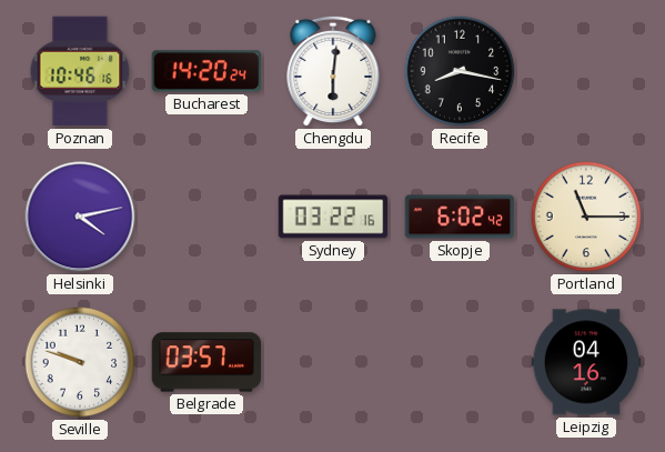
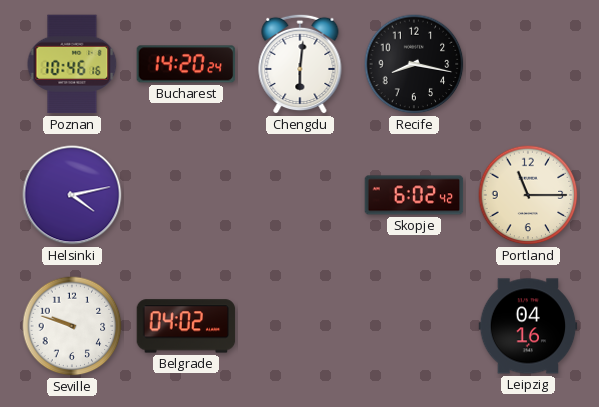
Sydney: 03:22 -> none
Belgrade: 03:57 -> 04:02
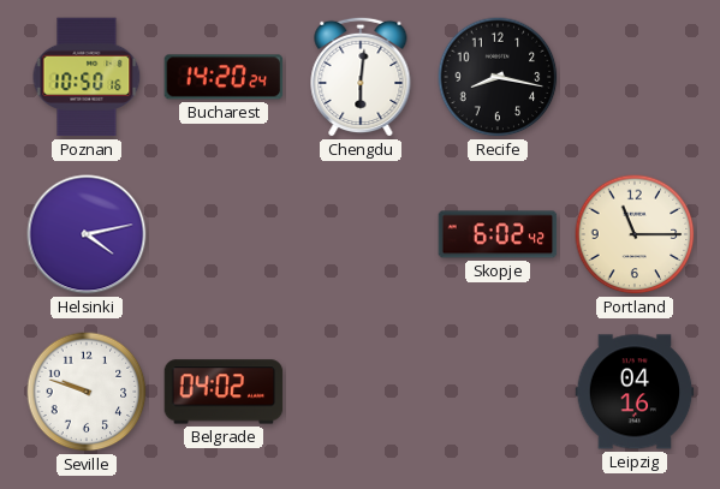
Poznan: 10:46 -> 10:50
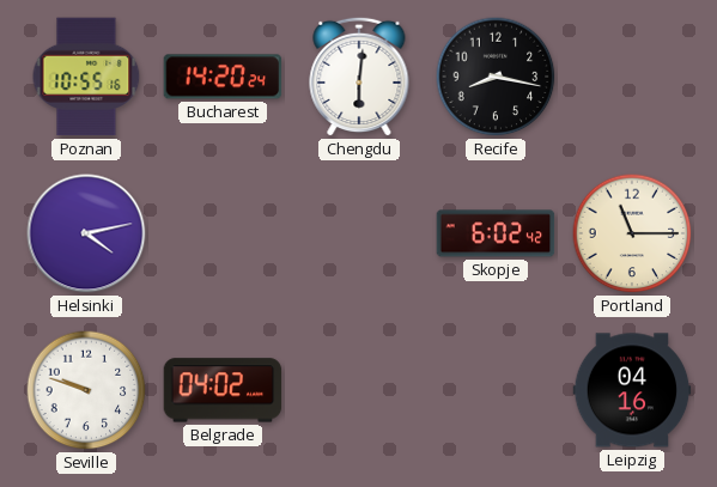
Poznan: 10:50 -> 10:55
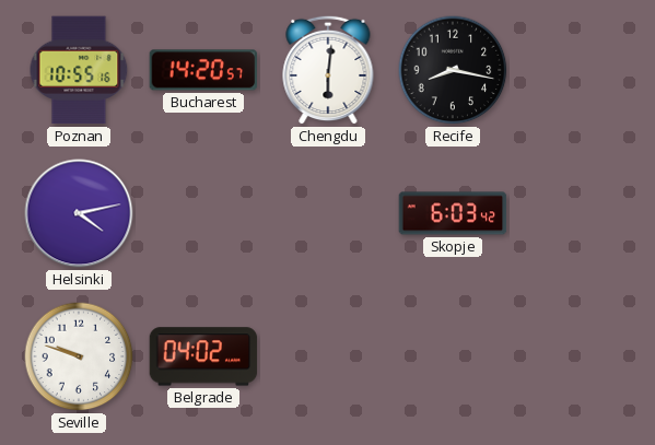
Bucharest: 14:20:24 -> 14:20:57
Skopje: 6:02 -> 6:03
Portland: 11:15 -> none
Leipzig: 04:16 -> none
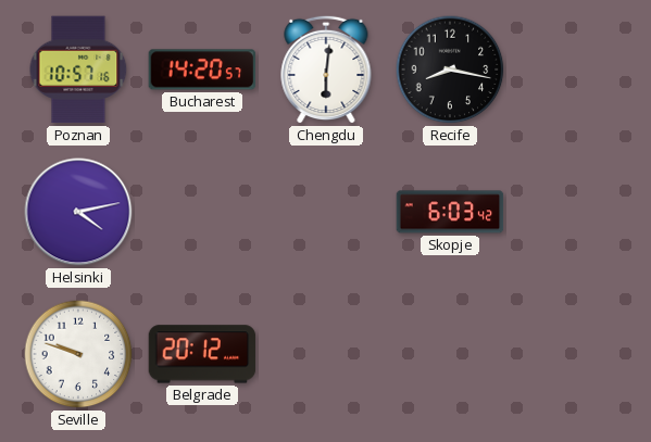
Poznan: 10:55 -> 10:57
Belgrade: 04:02 -> 20:12
